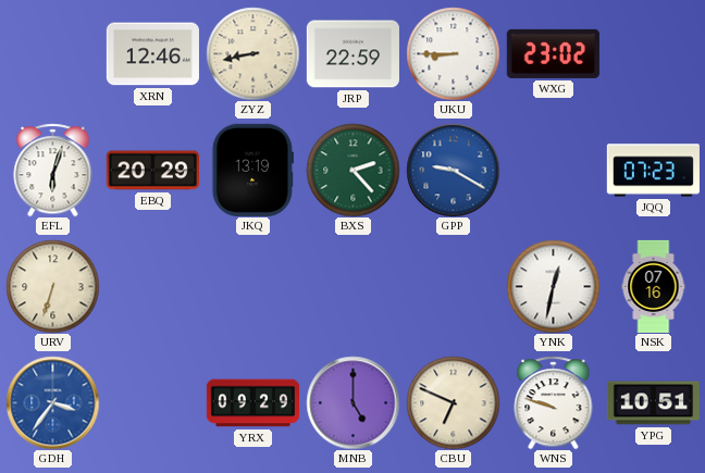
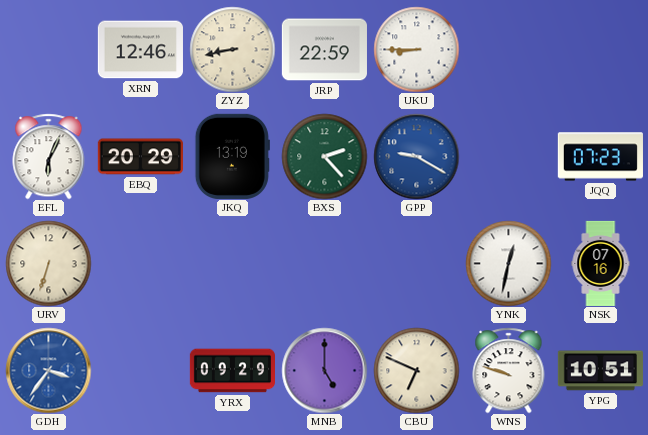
WXG: 23:02 -> none
EFL: 6:03 -> 6:04
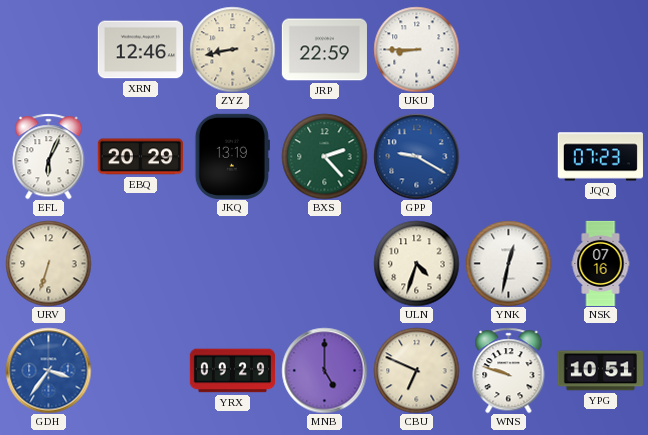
ULN: none -> 4:33
